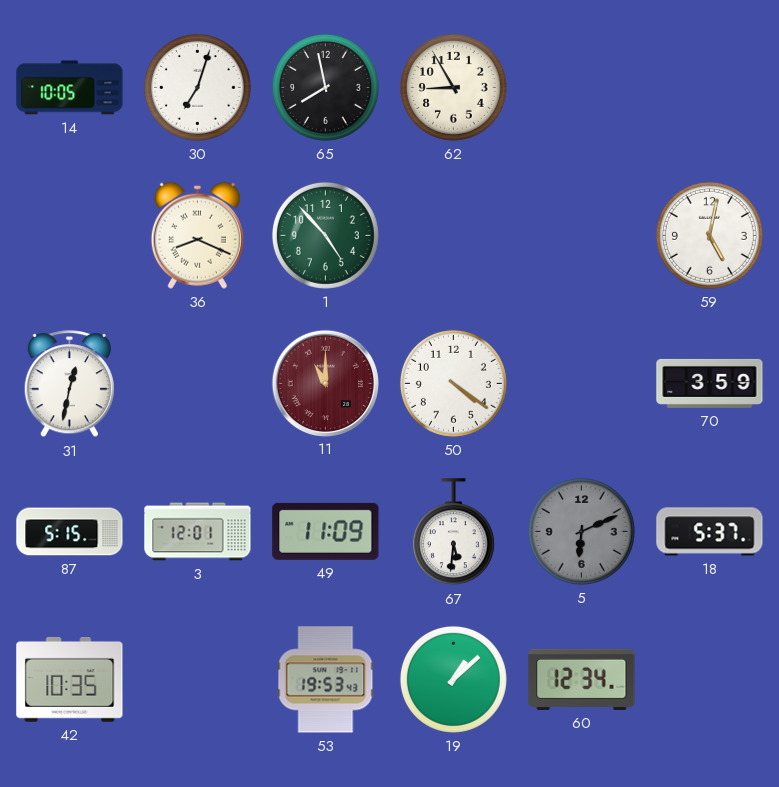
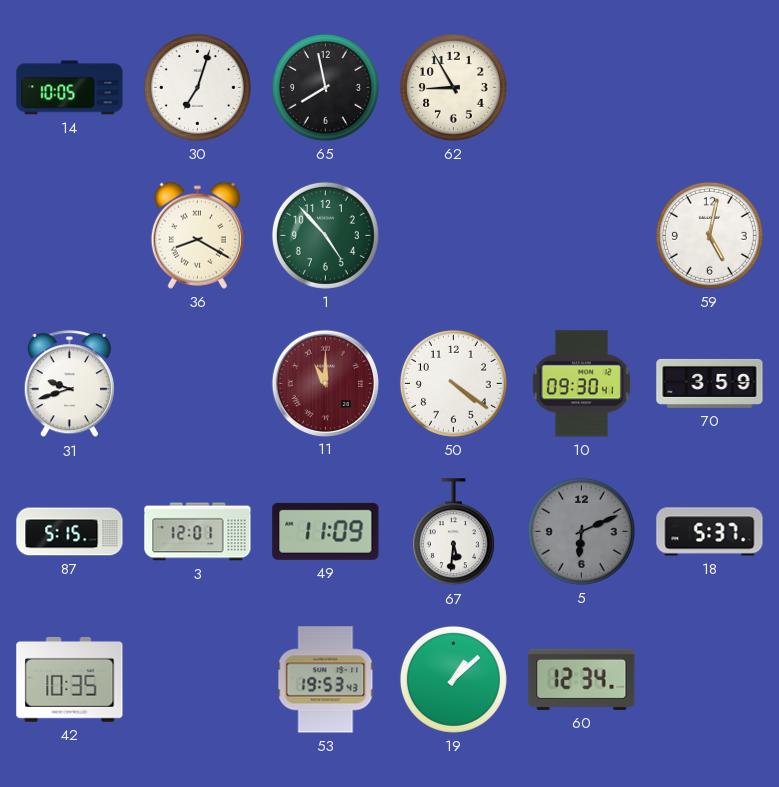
36: 8:19 -> 8:20
31: 12:32 -> 9:42
10: none -> 09:30
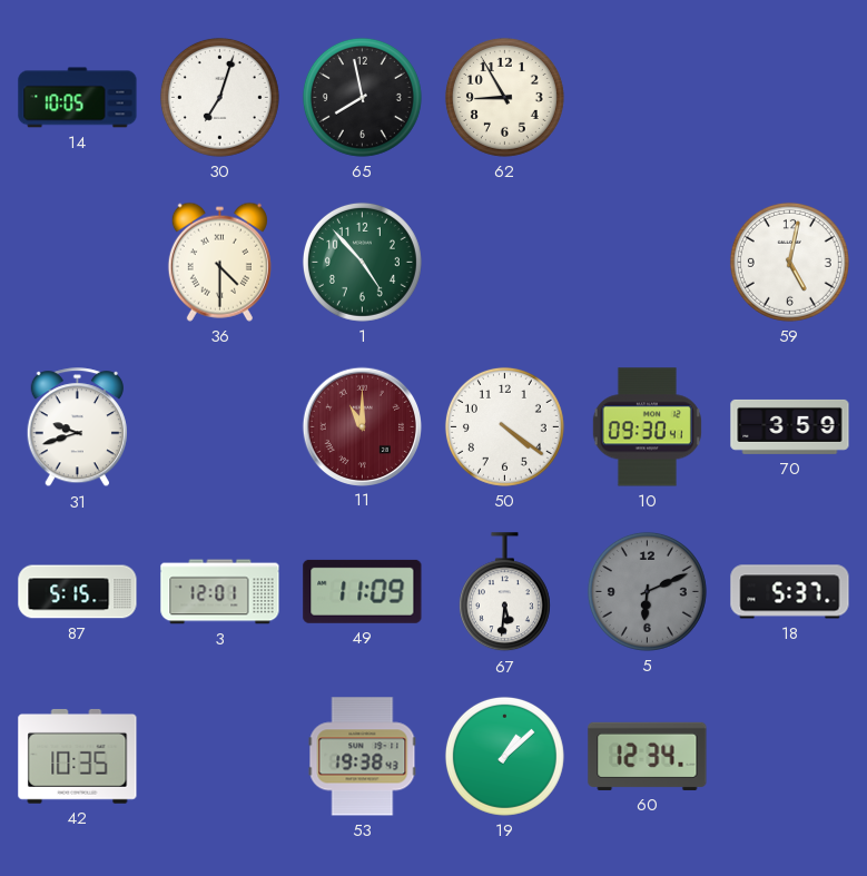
36: 8:20 -> 4:30
53: 19:53 -> 19:38
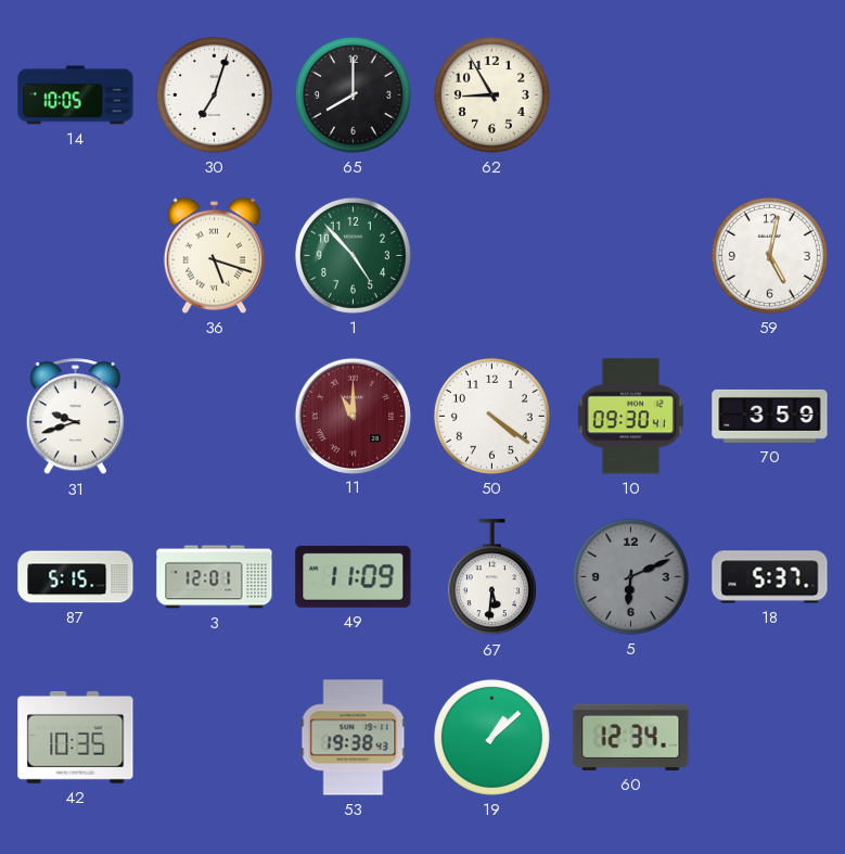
65: 7:58 -> 8:00
36: 4:30 -> 5:18
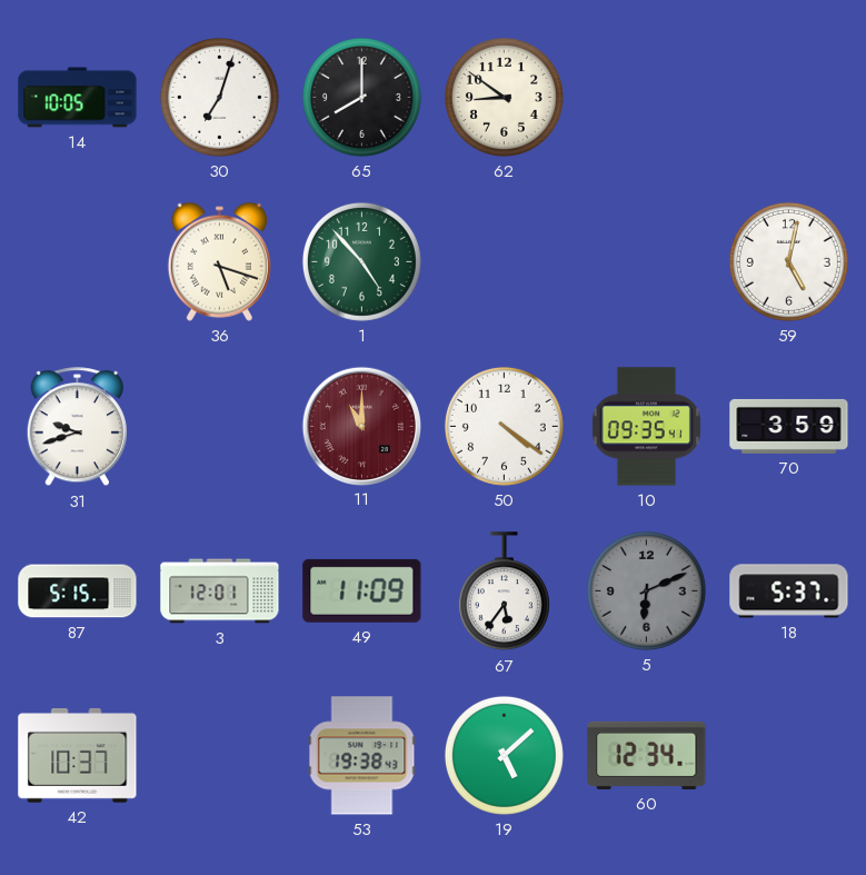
62: 8:55 -> 8:51
10: 09:30 -> 09:35
67: 5:31 -> 5:36
42: 10:35 -> 10:37
19: 1:08 -> 5:08
